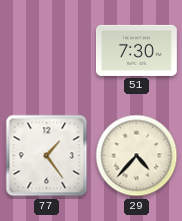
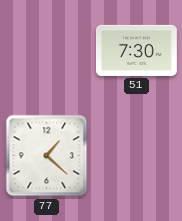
77: 1:24 -> 1:22
29: 4:37 -> none
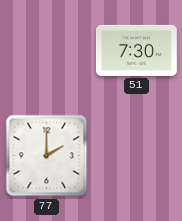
77: 1:22 -> 2:00
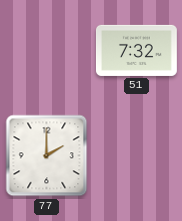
51: 7:30 -> 7:32
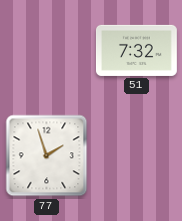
77: 2:00 -> 1:57
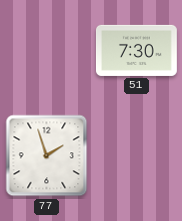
51: 7:32 -> 7:30
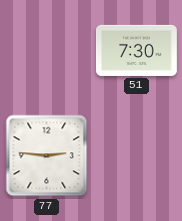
77: 1:57 -> 2:46
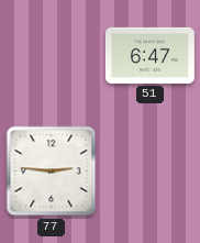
51: 7:30 -> 6:47
